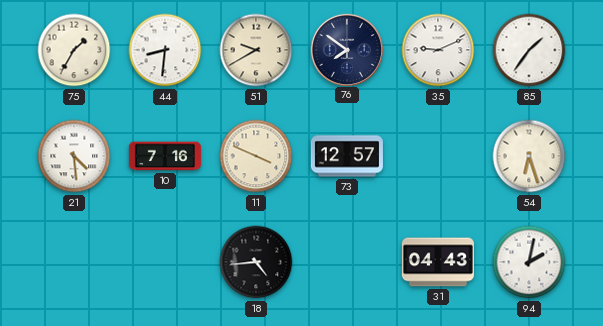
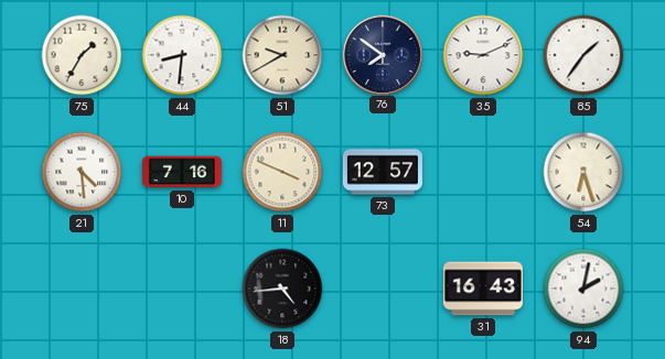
31: 04:43 -> 16:43
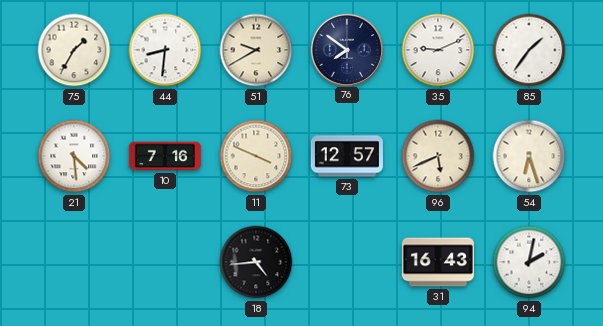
96: none -> 5:41
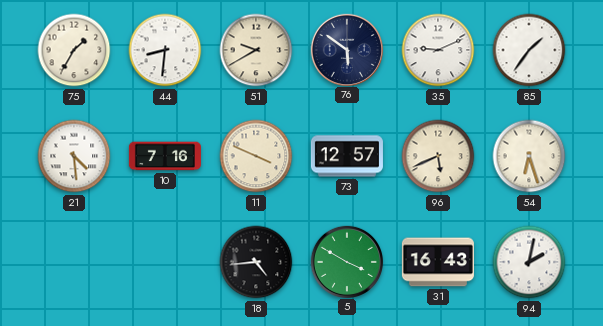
76: 7:51 -> 5:51
5: none -> 3:50
